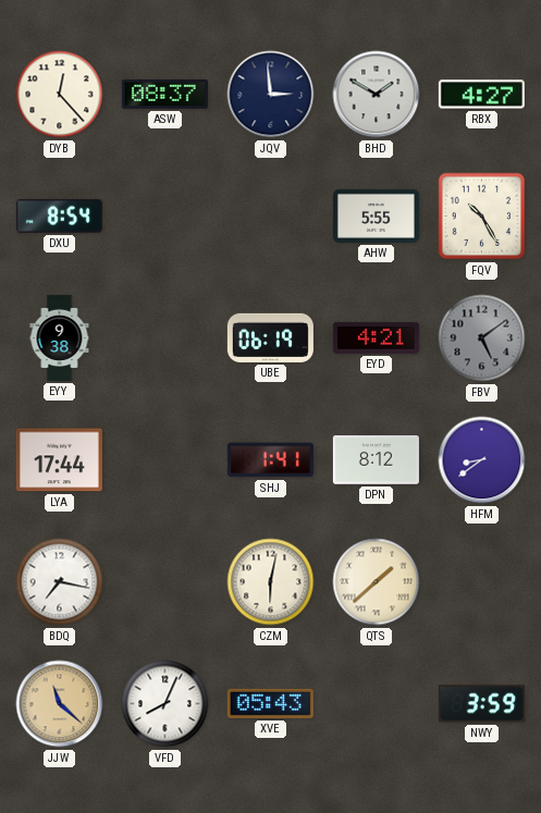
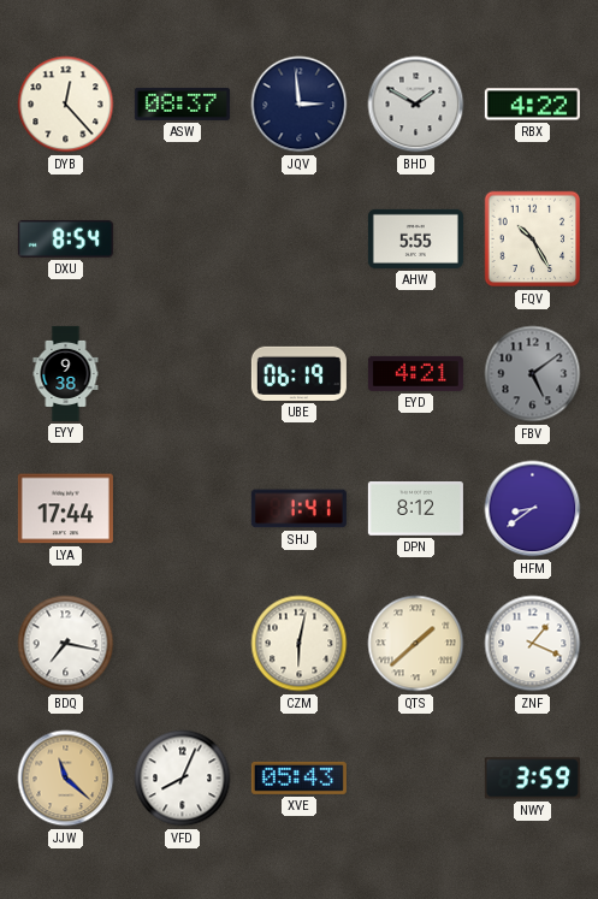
RBX: 4:27 -> 4:22
ZNF: none -> 1:19
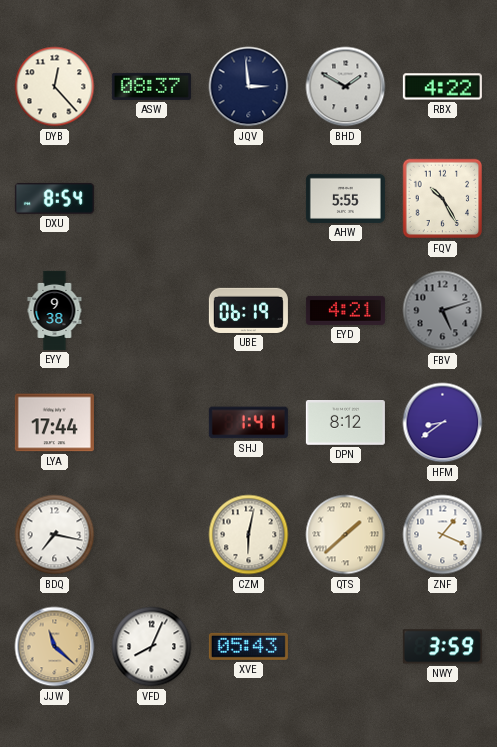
FBV: 5:09 -> 5:12
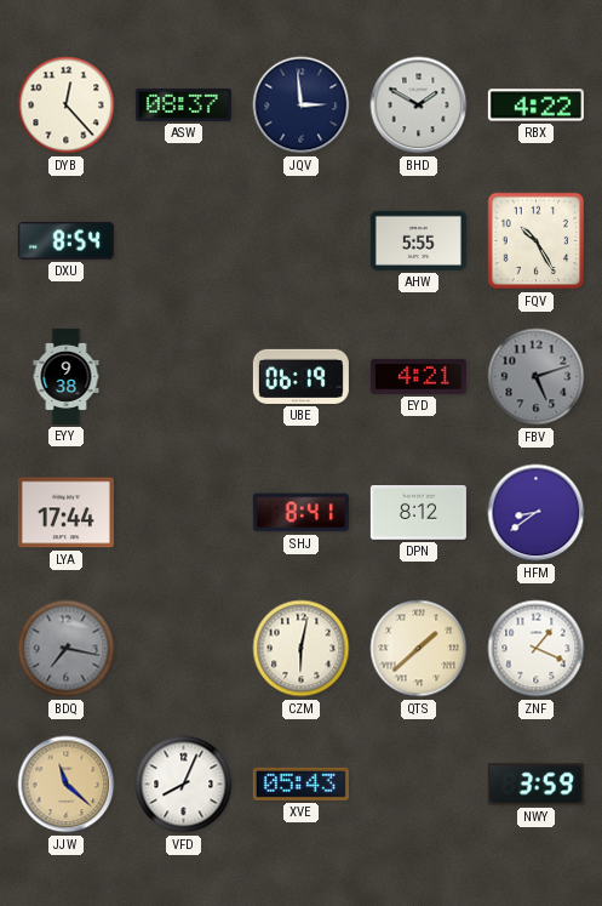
SHJ: 1:41 -> 8:41
BDQ dial: white -> grey
